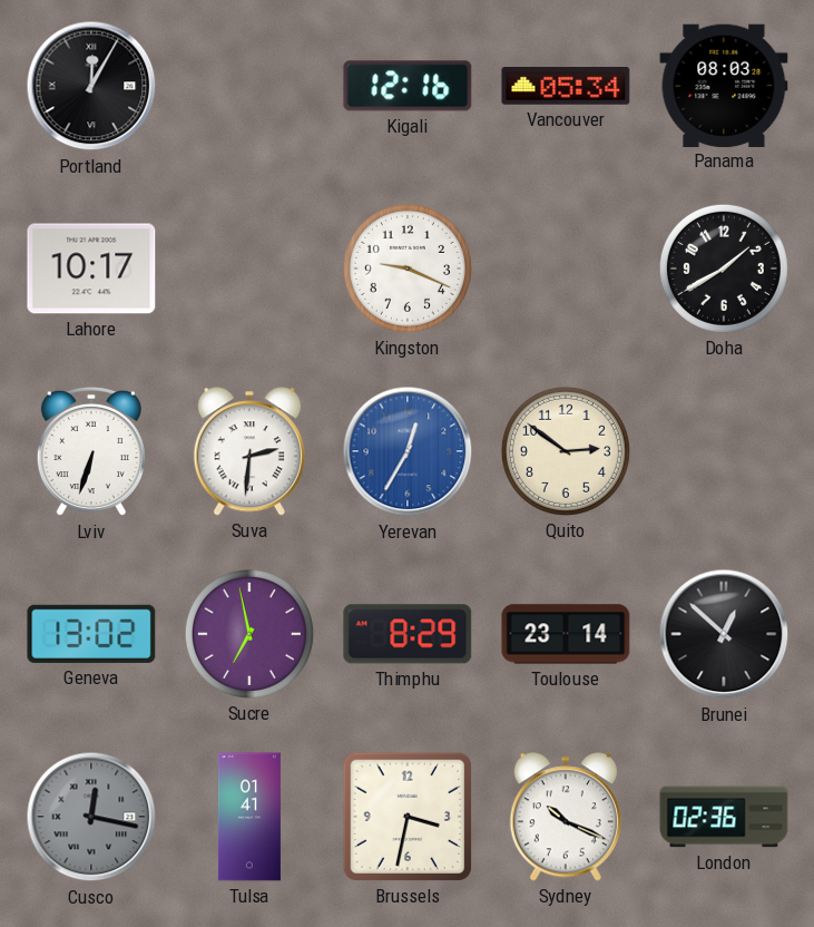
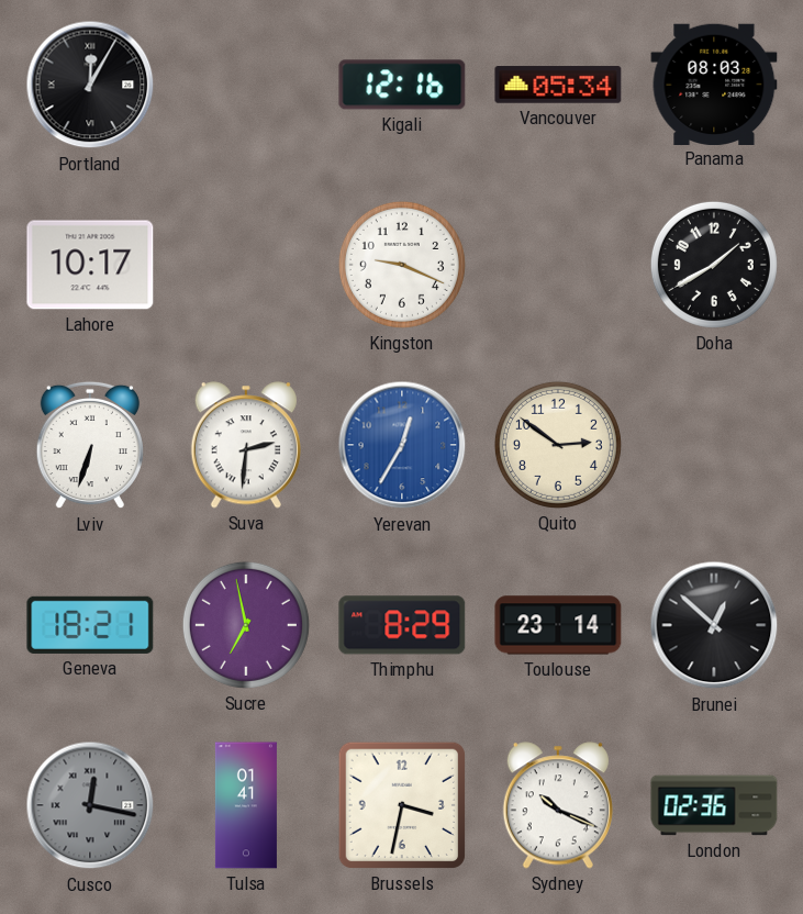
Geneva: 13:02 -> 18:21
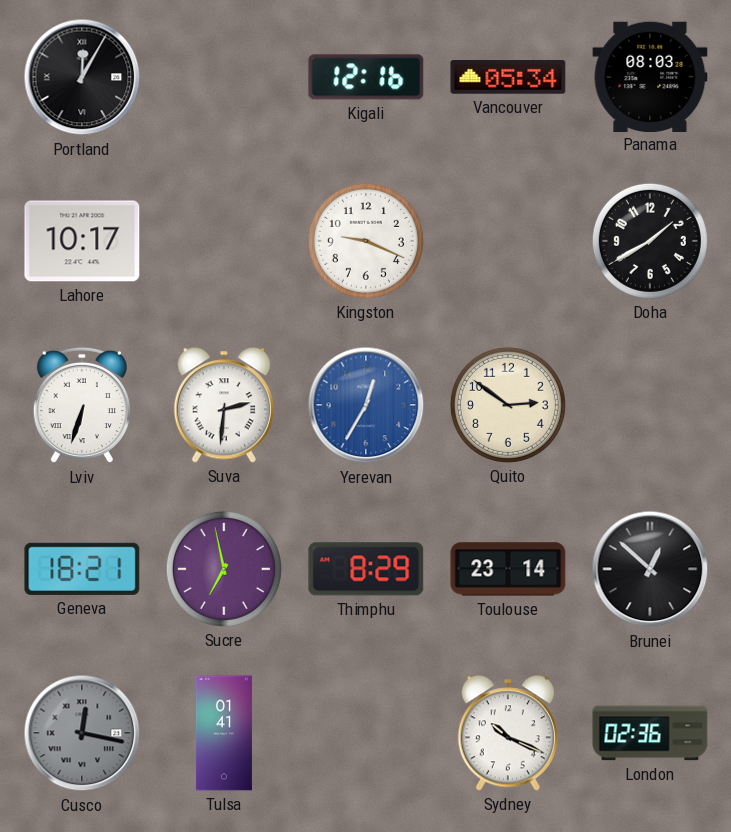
Brussels: 3:32 -> none
